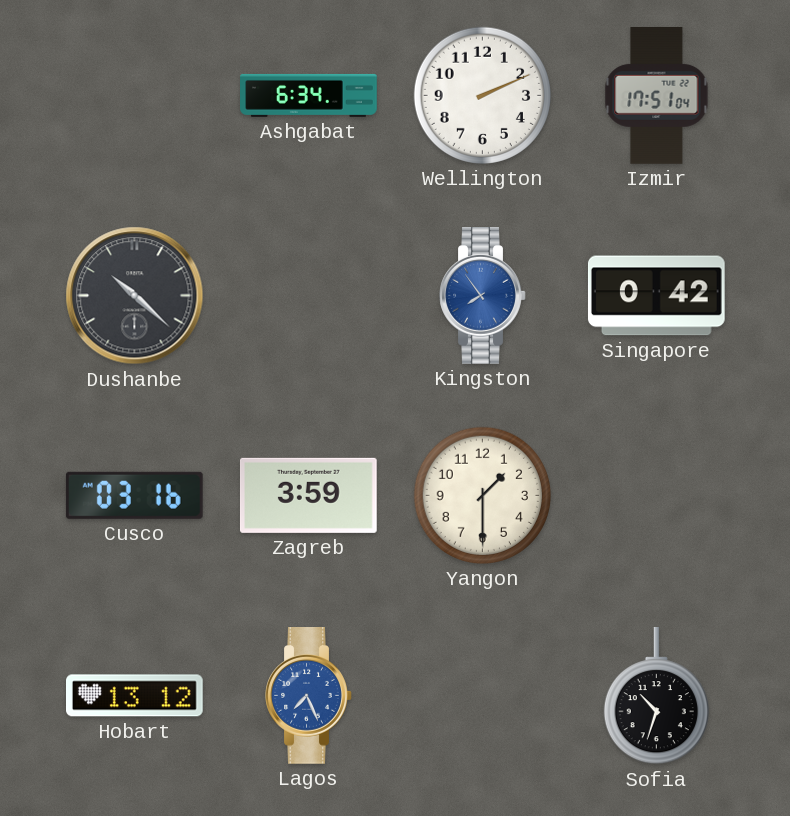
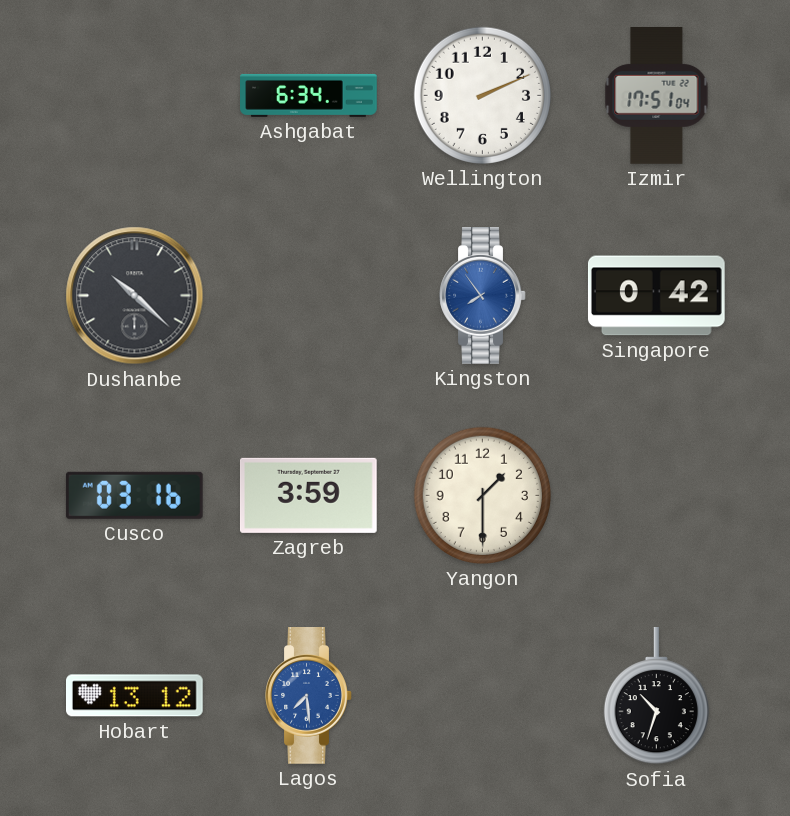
Lagos: 7:26 -> 7:29
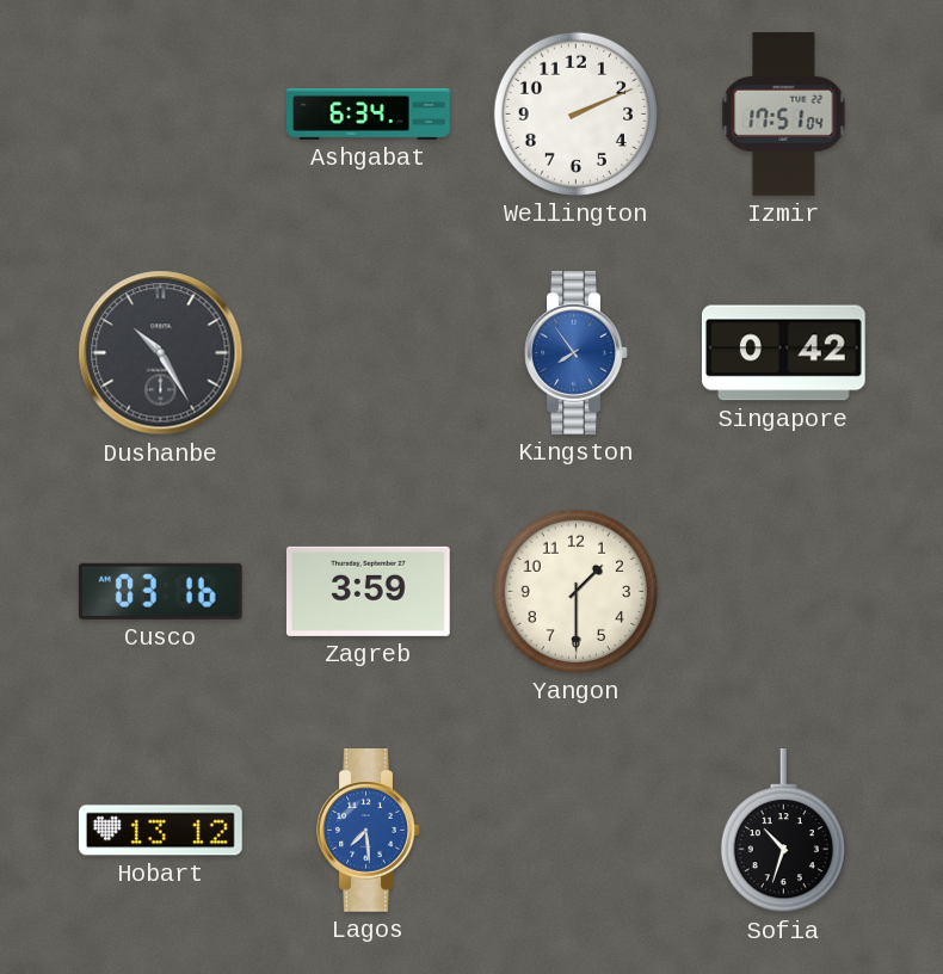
Dushanbe: 10:22 -> 10:25
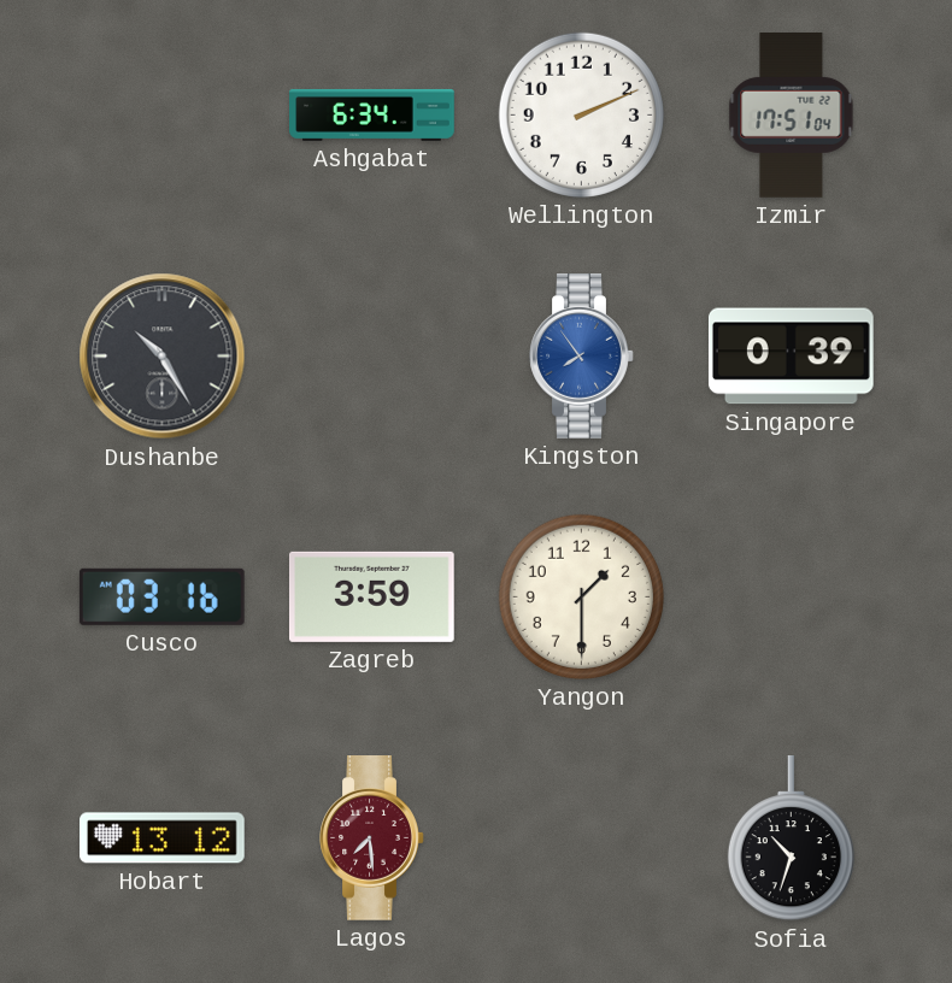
Singapore: 0:42 -> 0:39
Lagos dial: blue -> burgundy
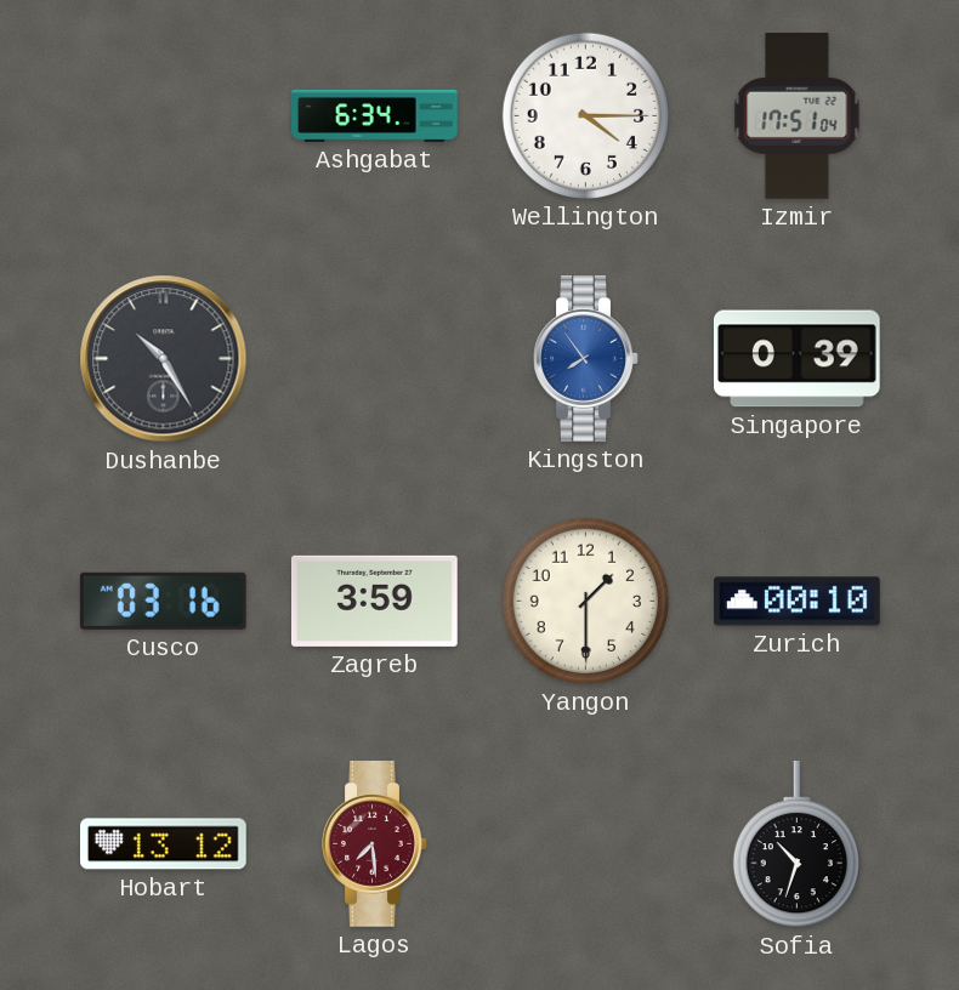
Wellington: 2:11 -> 4:15
Zurich: none -> 00:10
